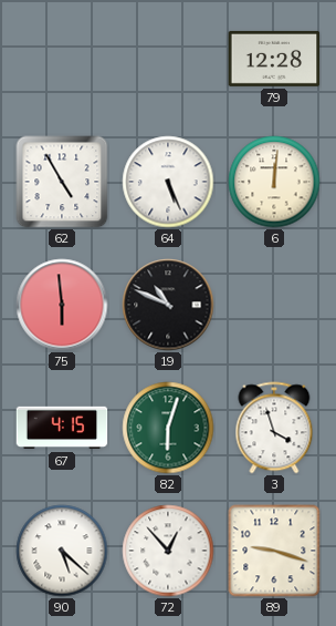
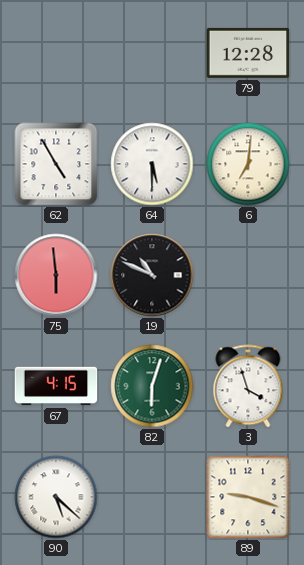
64: 5:26 -> 5:30
6: 12:01 -> 7:01
72: 12:53 -> none
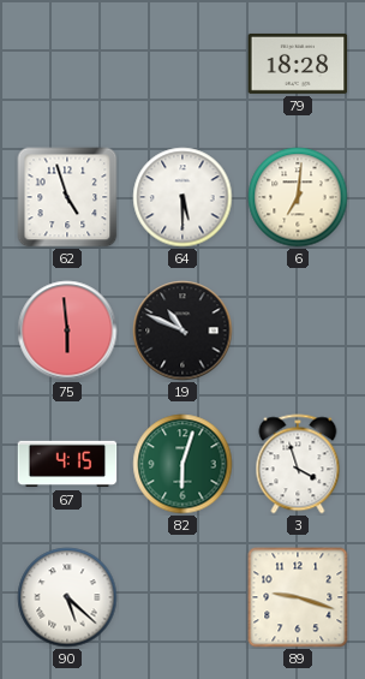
79: 12:28 -> 18:28
62: 4:55 -> 4:57
